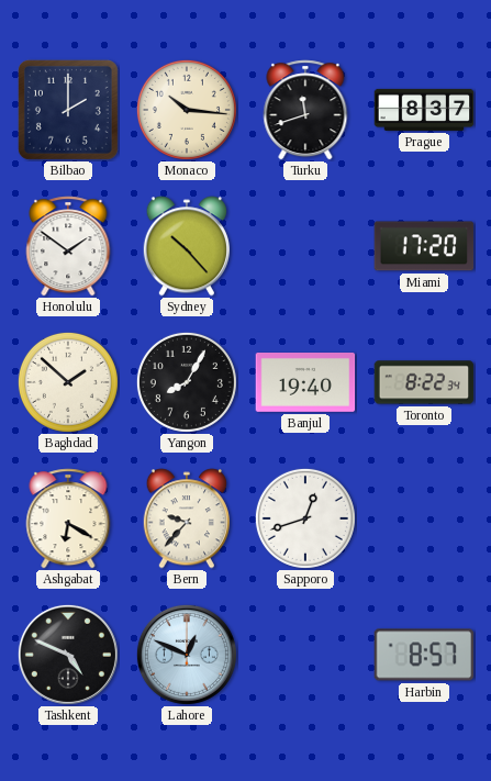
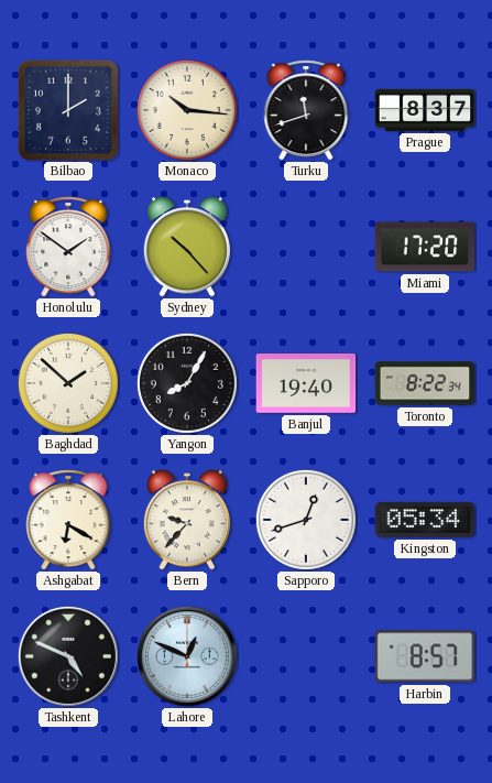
Kingston: none -> 05:34
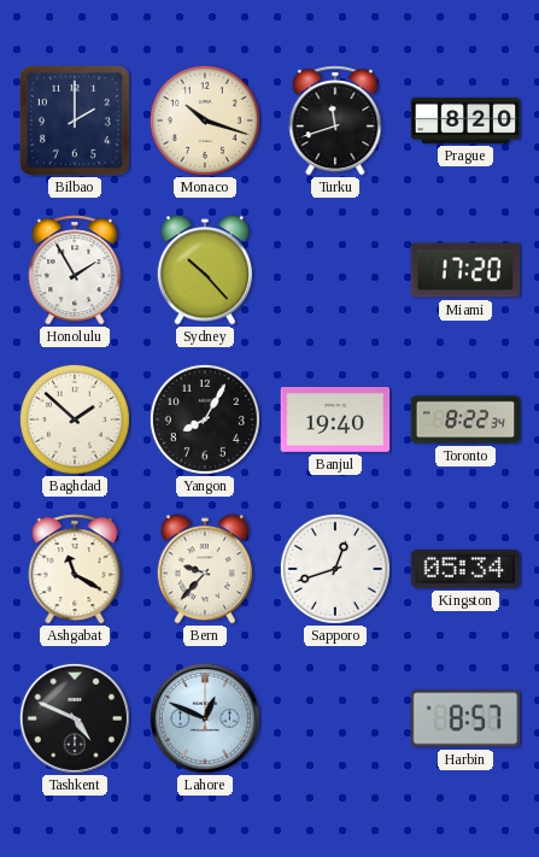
Monaco: 10:16 -> 10:18
Prague: 8:37 -> 8:20
Honolulu: 1:51 -> 1:55
Ashgabat: 6:20 -> 11:20
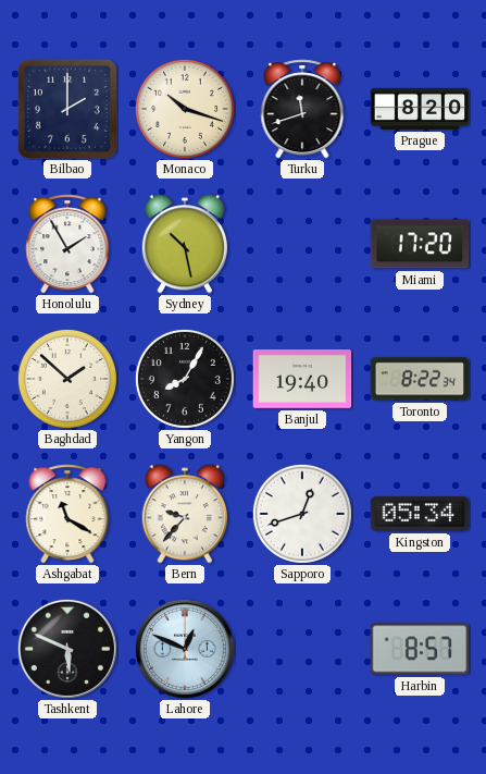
Sydney: 10:23 -> 10:28
Tashkent: 4:49 -> 5:49
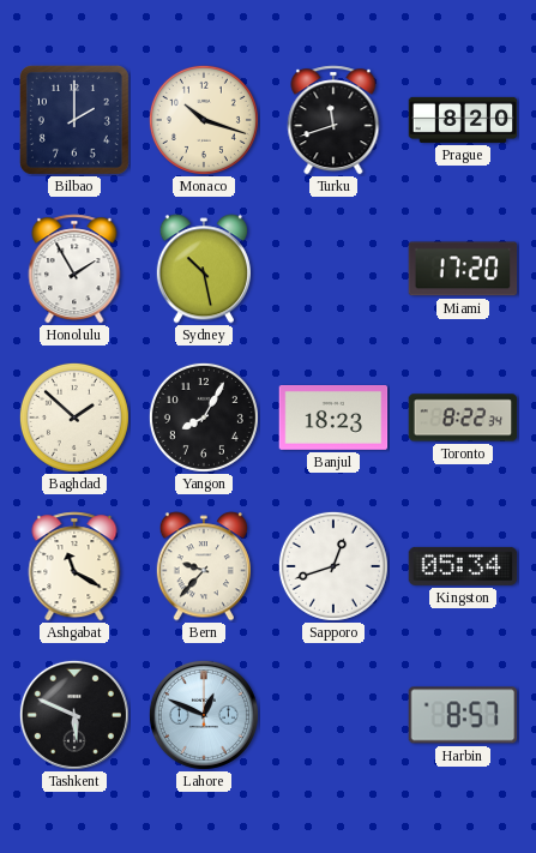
Banjul: 19:40 -> 18:23
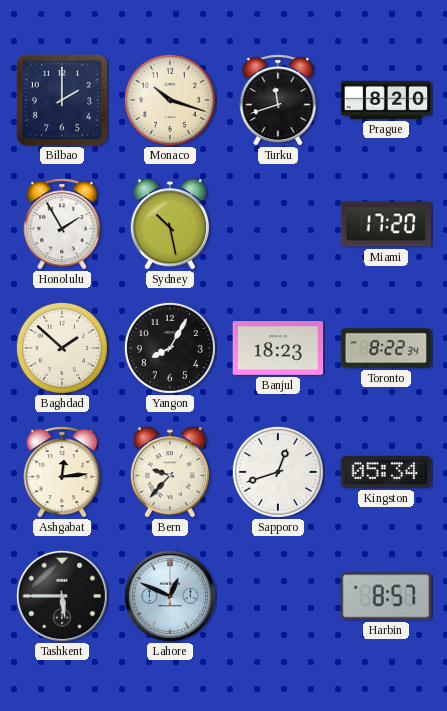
Ashgabat: 11:20 -> 12:14
Tashkent: 5:49 -> 5:45
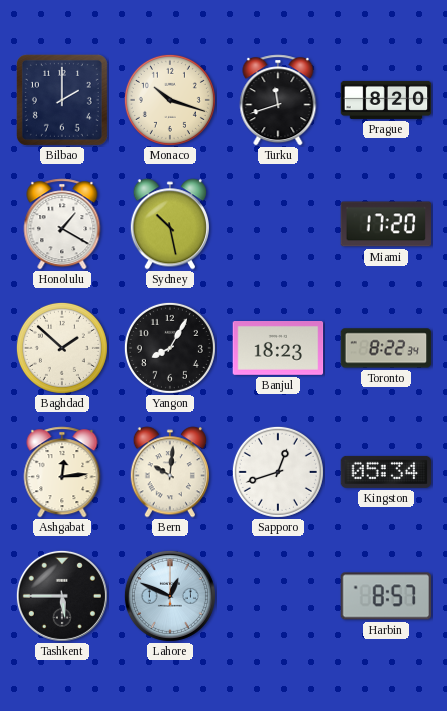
Honolulu: 1:55 -> 1:20
Bern: 9:37 -> 10:01
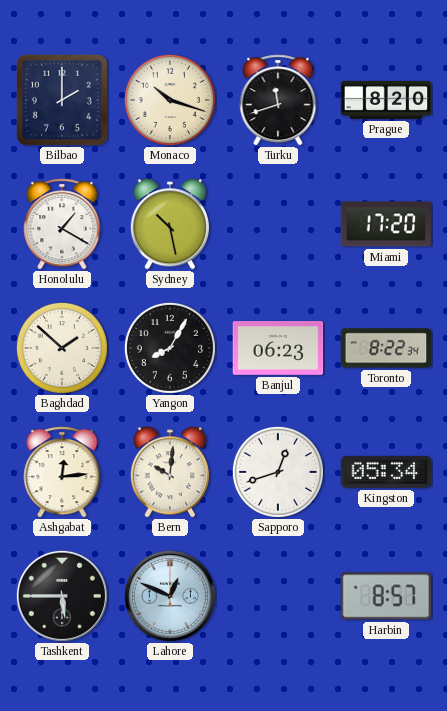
Banjul: 18:23 -> 06:23
